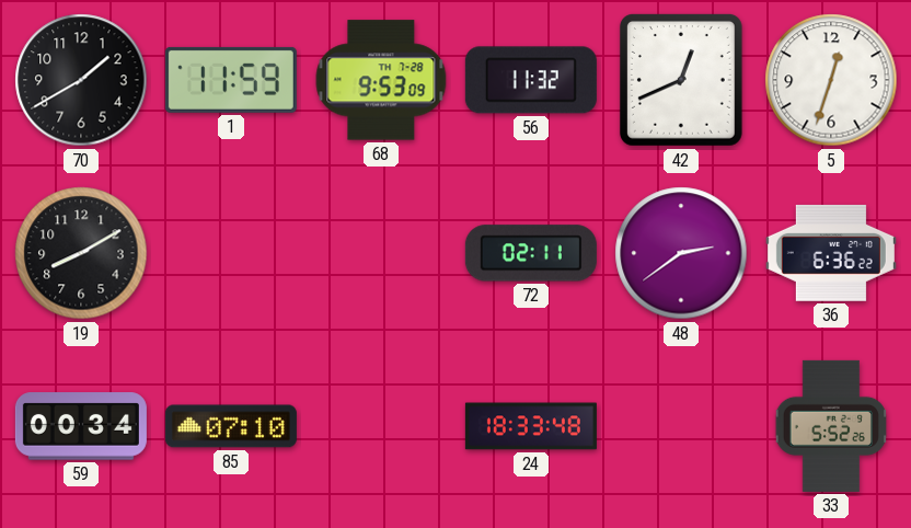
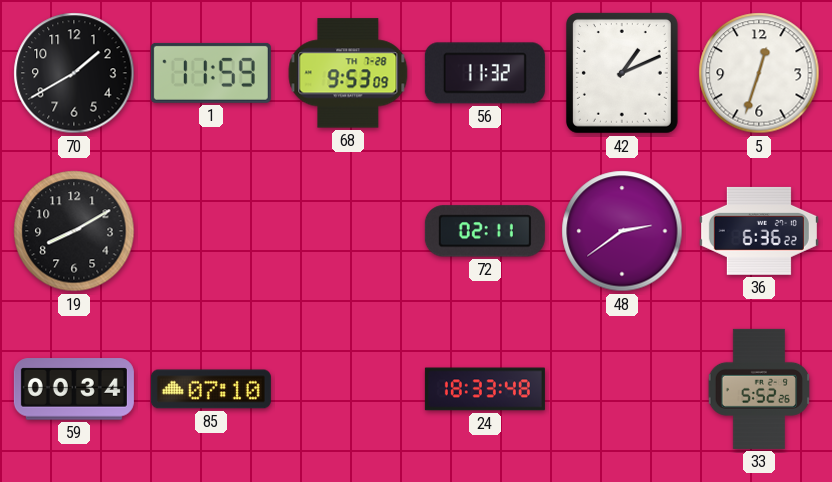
42: 12:41 -> 1:11
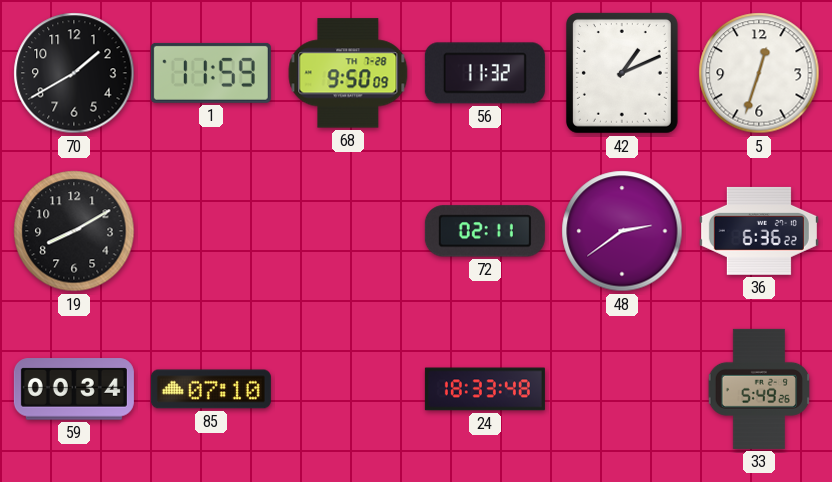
68: 9:53 -> 9:50
33: 5:52 -> 5:49
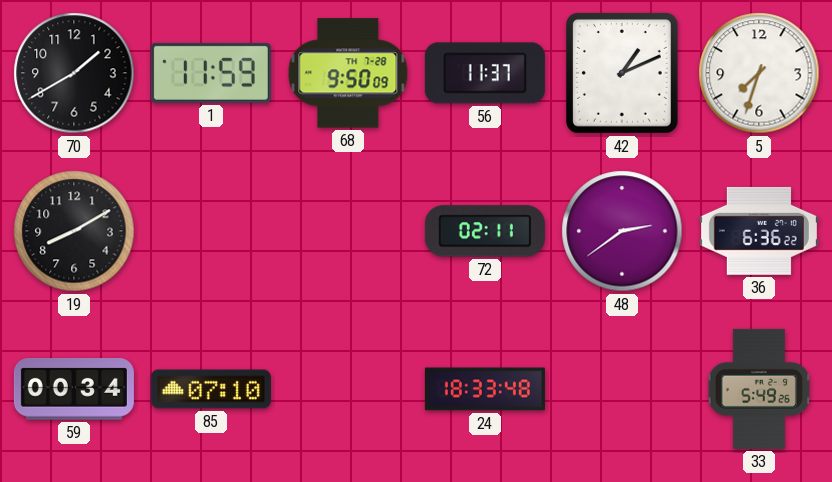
56: 11:32 -> 11:37
5: 12:33 -> 7:33
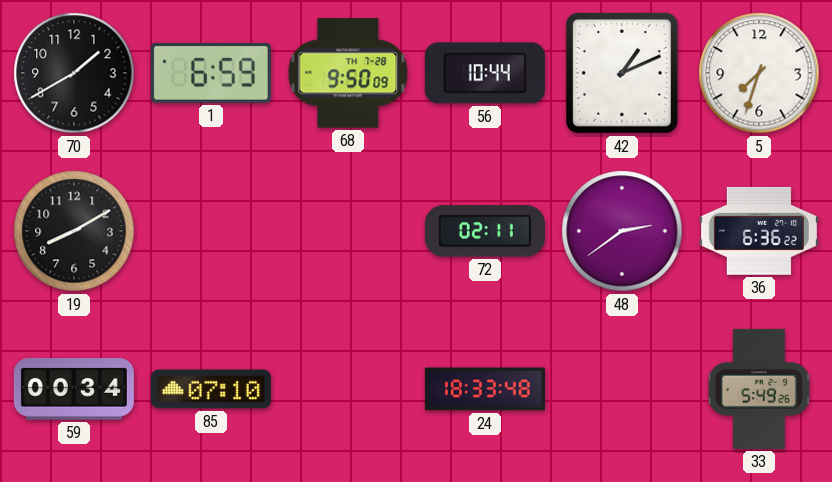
1: 11:59 -> 6:59
56: 11:37 -> 10:44
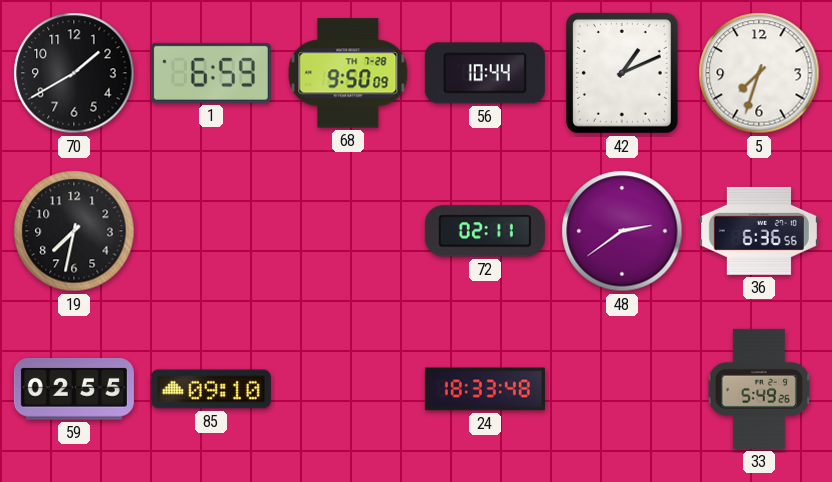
19: 8:10 -> 7:32
36: 6:36:22 -> 6:36:56
59: 00:34 -> 02:55
85: 07:10 -> 09:10
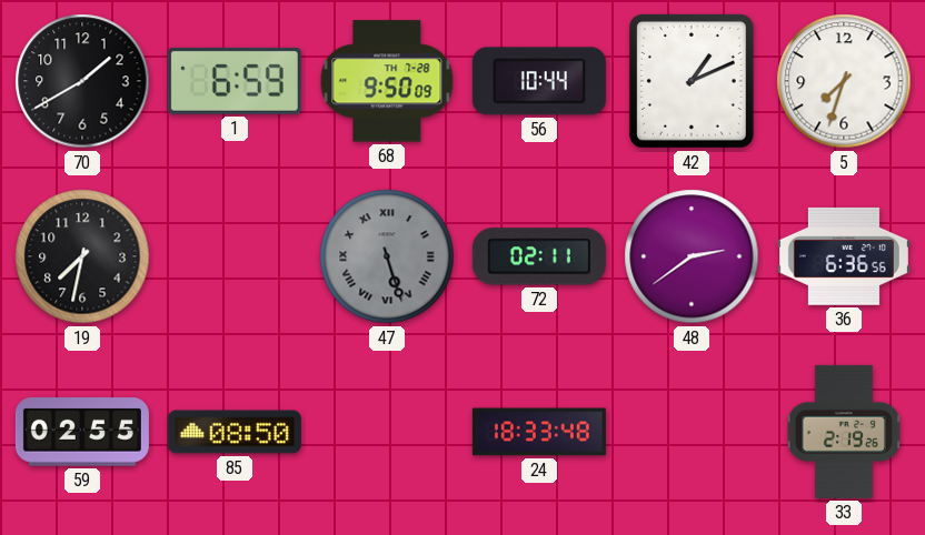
47: none -> 5:27
85: 09:10 -> 08:50
33: 5:49 -> 2:19
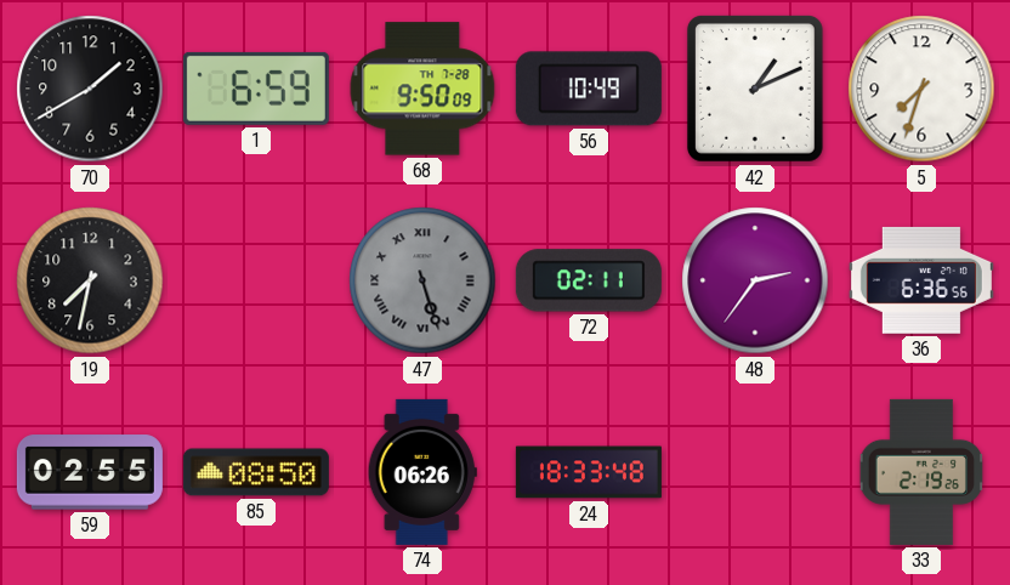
56: 10:44 -> 10:49
48: 2:39 -> 2:36
74: none -> 06:26
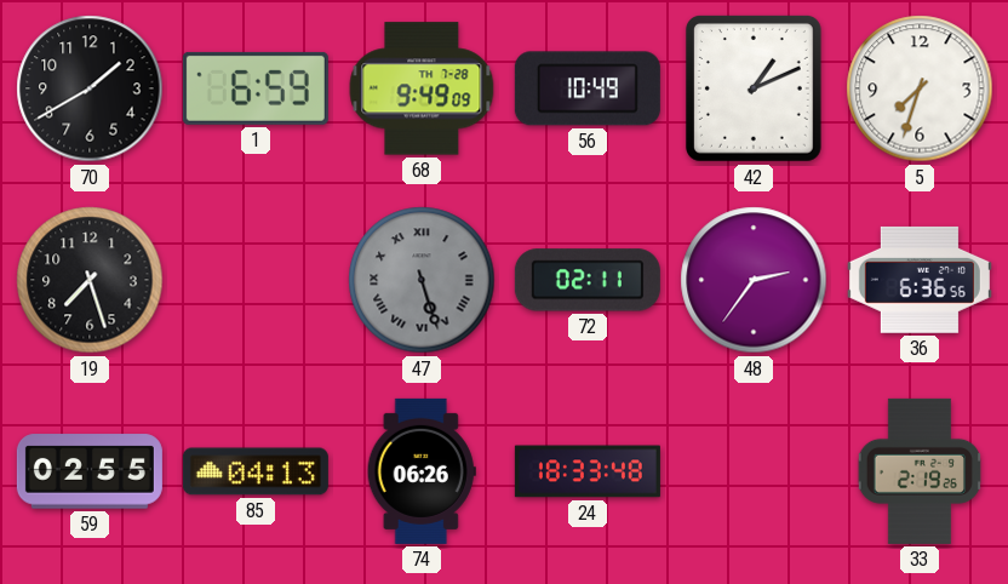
68: 9:50 -> 9:49
19: 7:32 -> 7:27
85: 08:50 -> 04:13
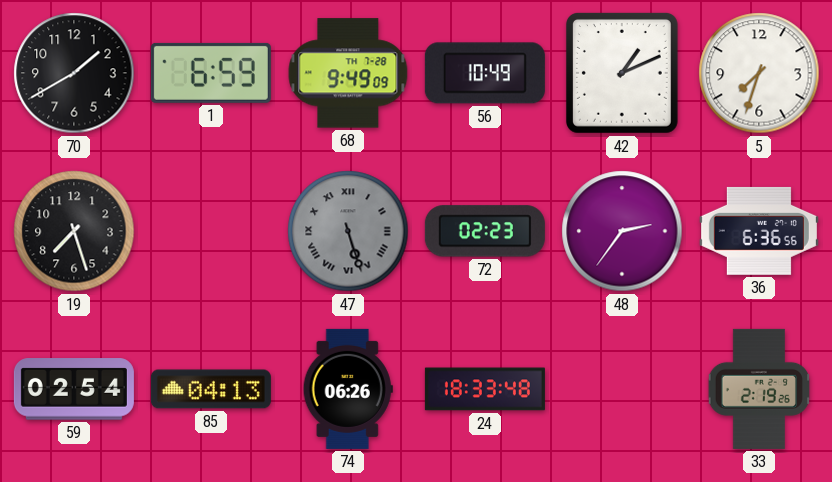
72: 02:11 -> 02:23
59: 02:55 -> 02:54
